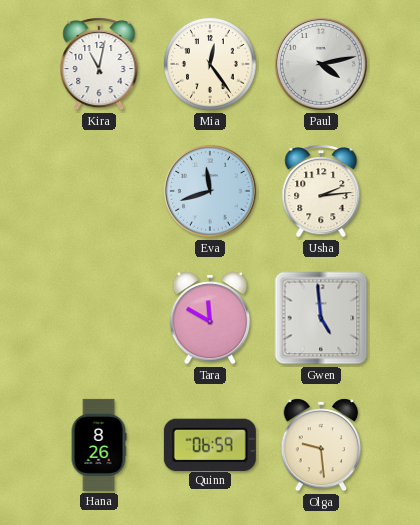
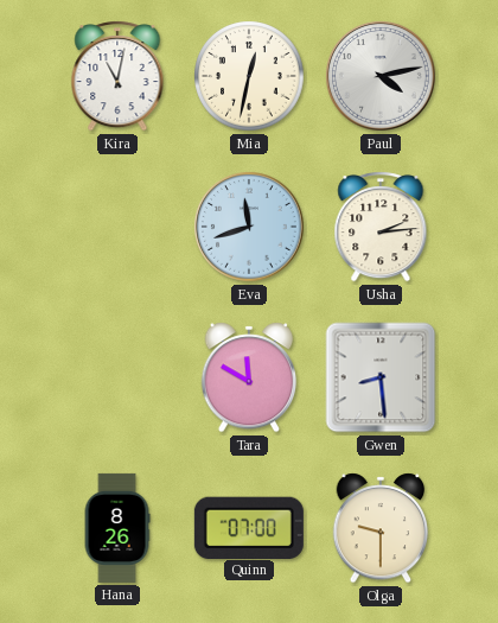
Mia: 12:24 -> 12:32
Gwen: 4:59 -> 8:29
Quinn: 06:59 -> 07:00
Olga: 9:29 -> 9:30
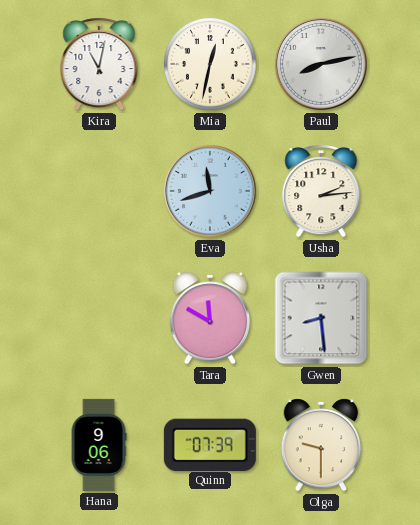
Paul: 4:13 -> 8:13
Hana: 8:26 -> 9:06
Quinn: 07:00 -> 07:39
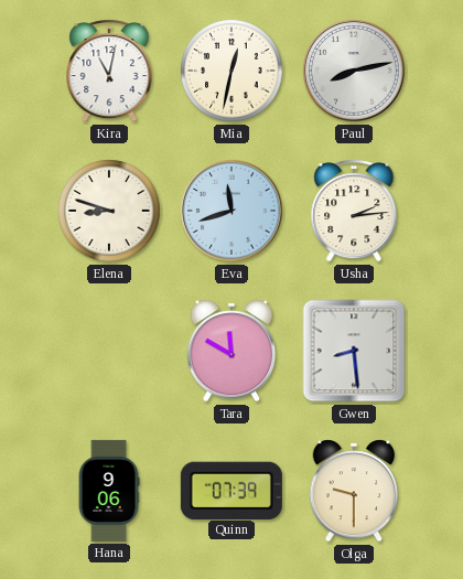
Elena: none -> 8:48
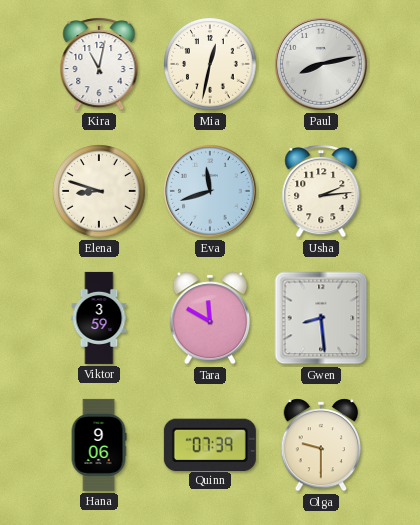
Viktor: none -> 3:59
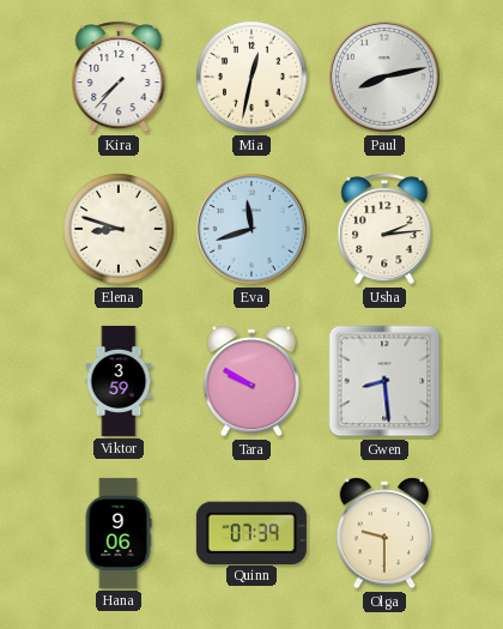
Kira: 11:02 -> 7:37
Tara: 11:50 -> 9:50
